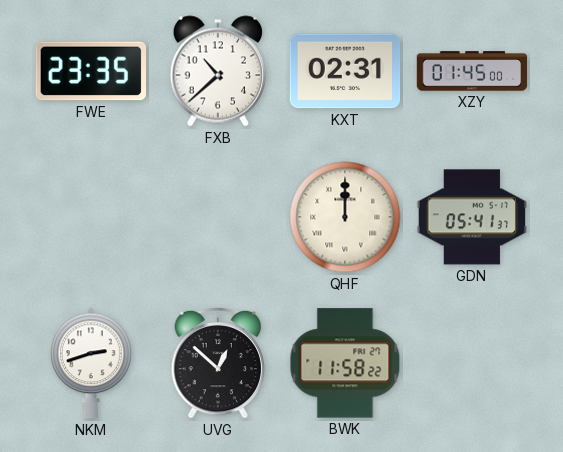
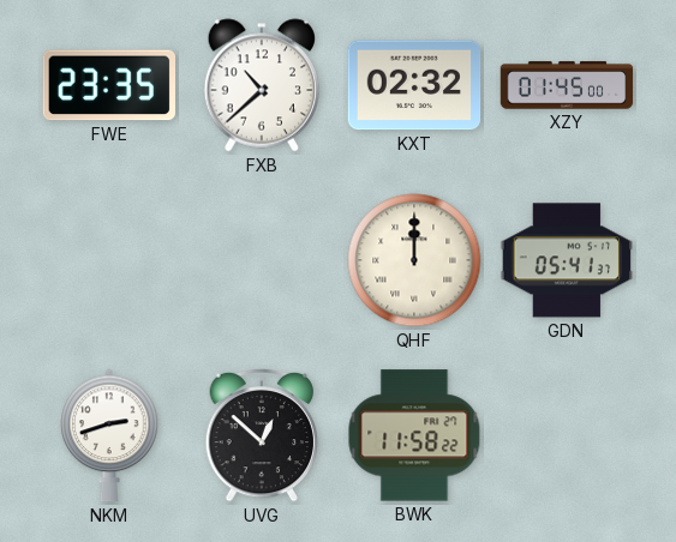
KXT: 02:31 -> 02:32
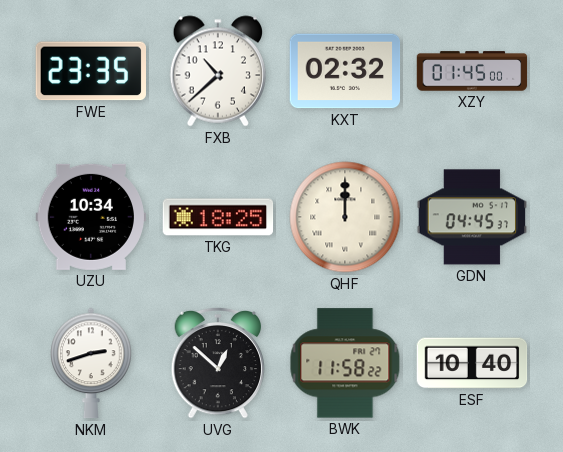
UZU: none -> 10:34
TKG: none -> 18:25
GDN: 05:41 -> 04:45
ESF: none -> 10:40
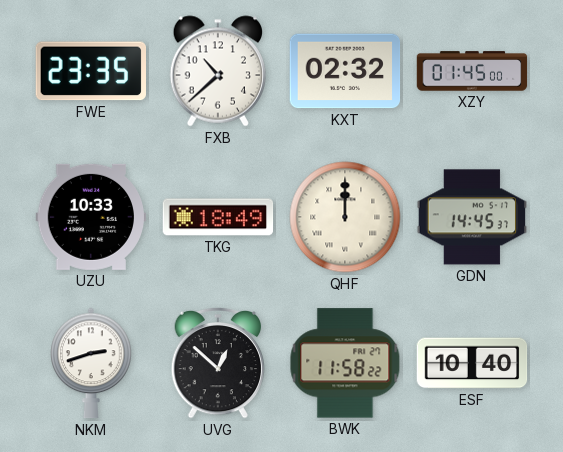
UZU: 10:34 -> 10:33
TKG: 18:25 -> 18:49
GDN: 04:45 -> 14:45
